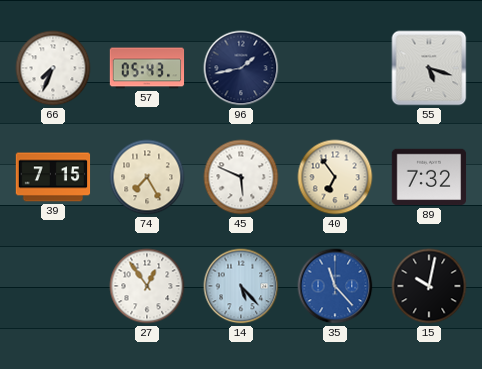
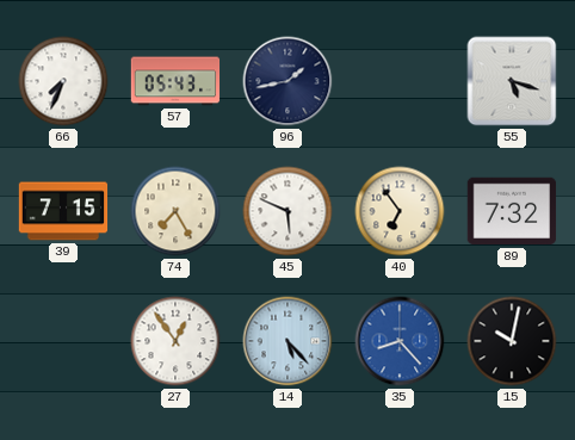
35: 11:23 -> 8:23
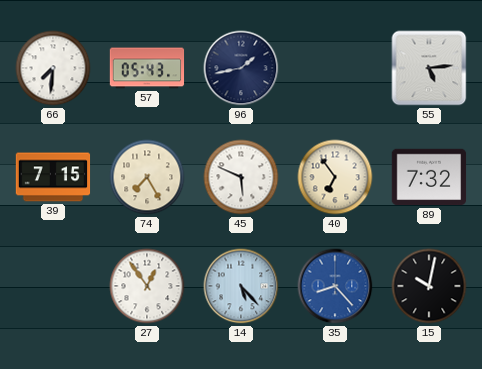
66: 7:34 -> 7:31
55: 5:18 -> 5:14
